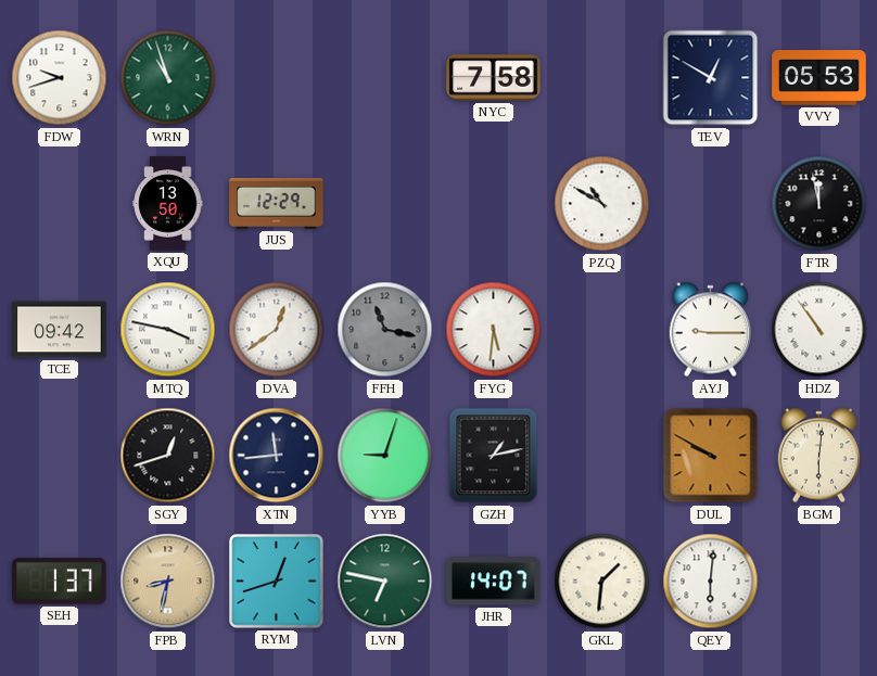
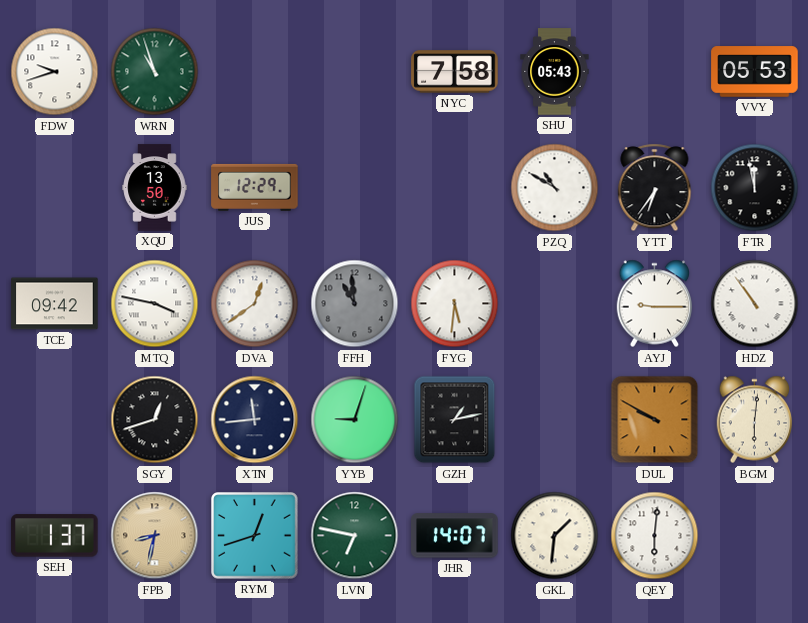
SHU: none -> 05:43
TEV: 12:50 -> none
YTT: none -> 6:36
FFH: 11:17 -> 10:59
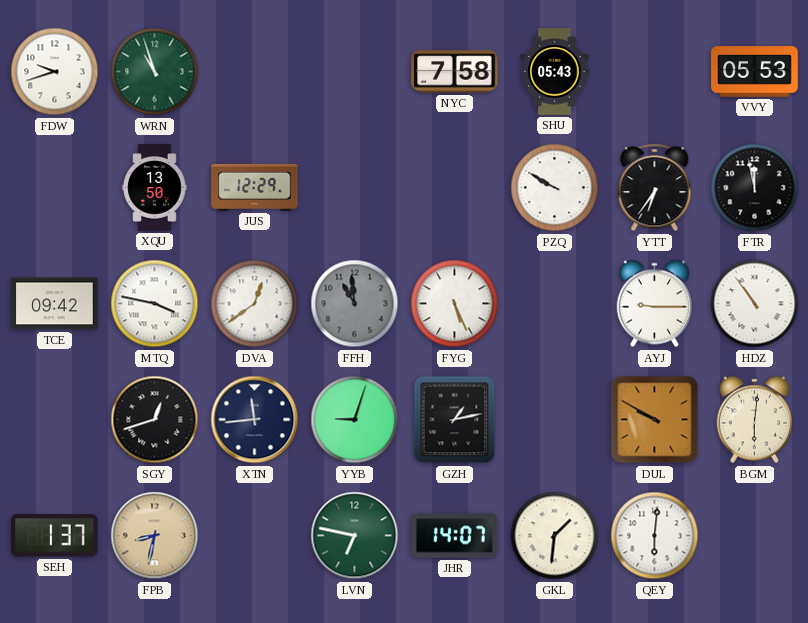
PZQ: 10:50 -> 9:50
FYG: 5:31 -> 5:26
RYM: 12:42 -> none
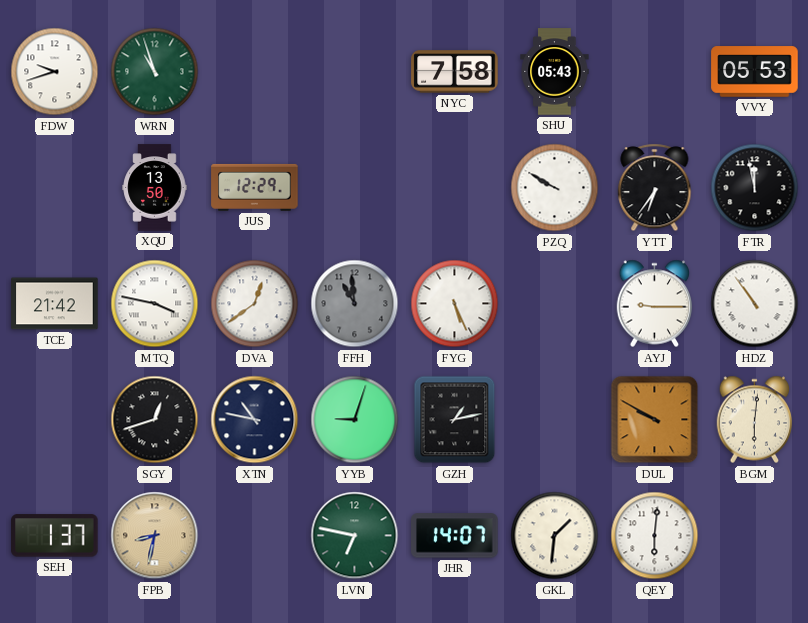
TCE: 09:42 -> 21:42
XTN: 11:44 -> 10:47
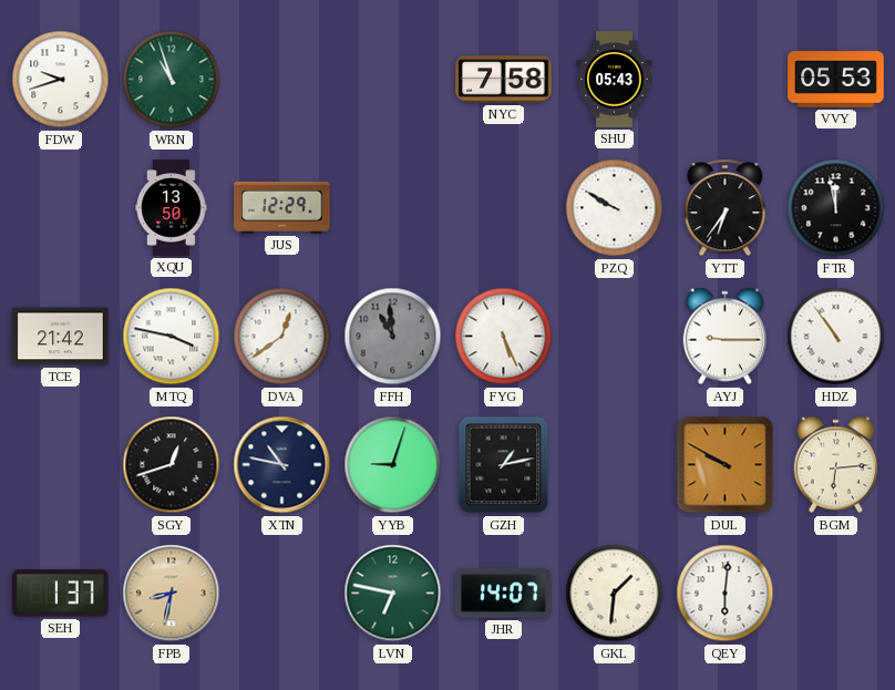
BGM: 6:01 -> 6:14
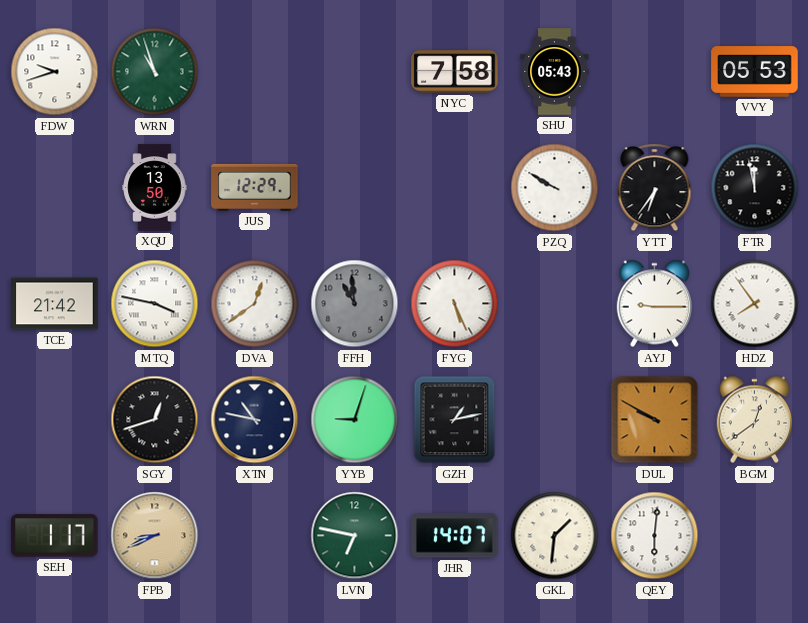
HDZ: 10:54 -> 7:54
BGM: 6:14 -> 12:39
SEH: 1:37 -> 1:17
FPB: 8:32 -> 8:41
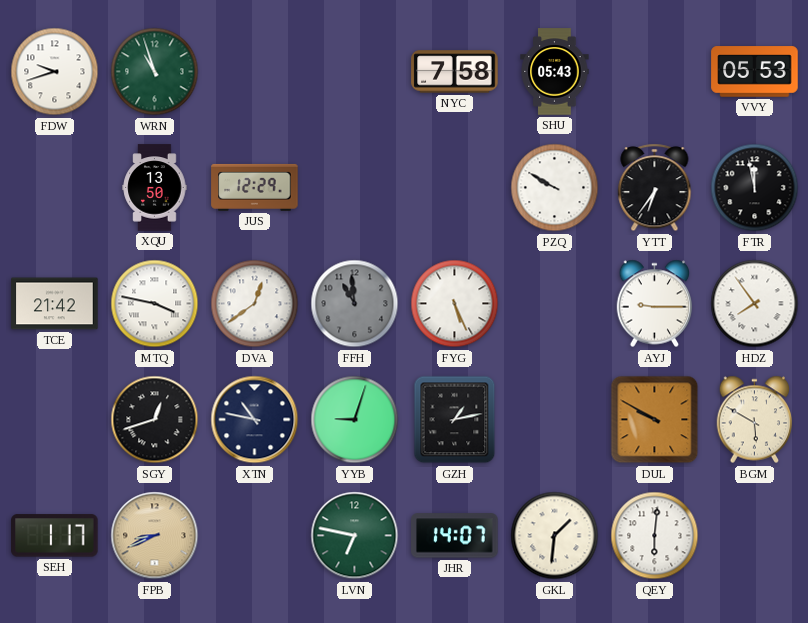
BGM: 12:39 -> 5:50
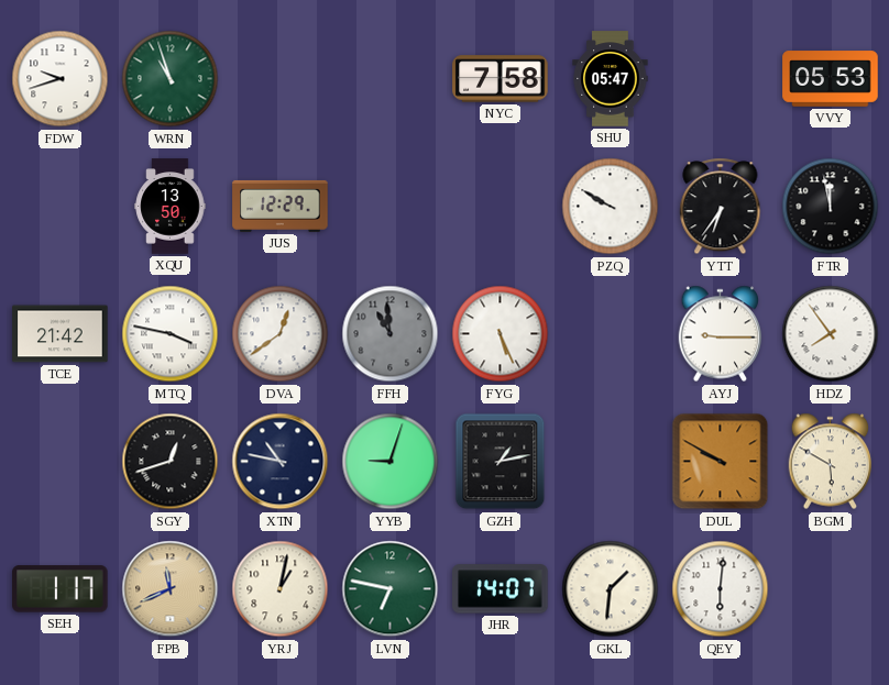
SHU: 05:43 -> 05:47
FPB: 8:41 -> 11:41
YRJ: none -> 1:02
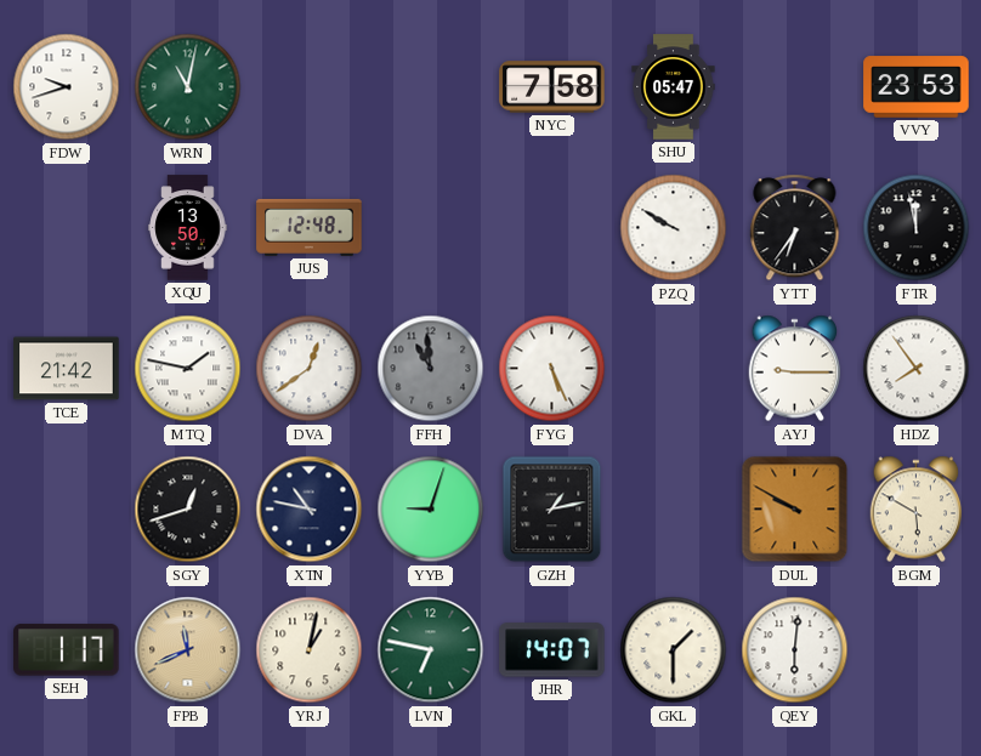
WRN: 10:57 -> 11:02
VVY: 05:53 -> 23:53
JUS: 12:29 -> 12:48
MTQ: 3:47 -> 1:47
GKL: 1:31 -> 1:30
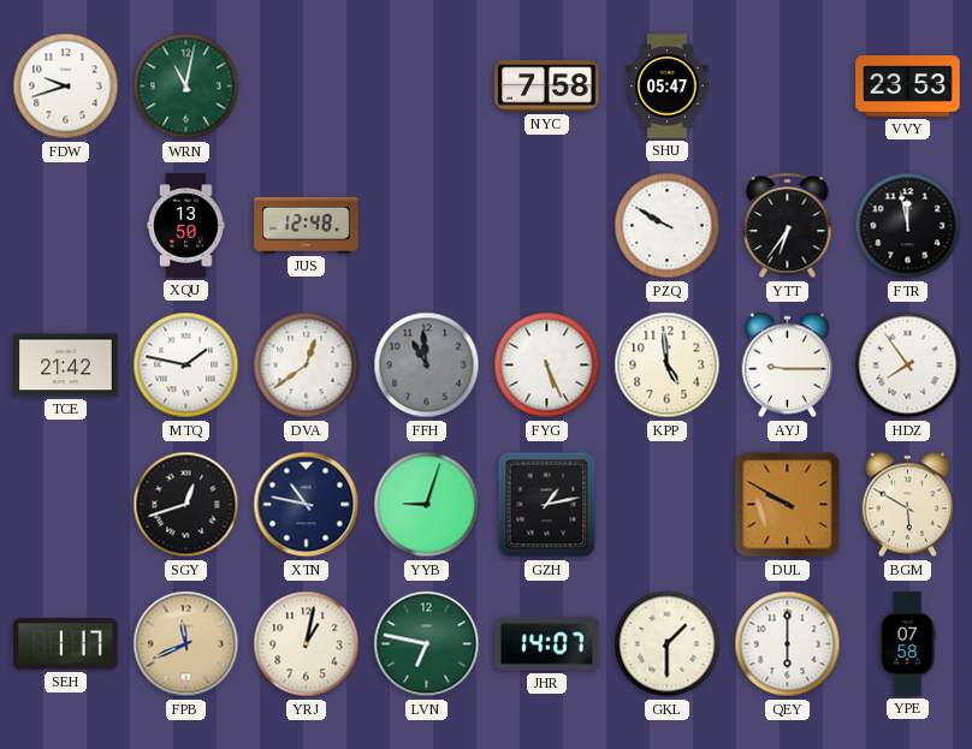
KPP: none -> 4:59
QEY: 6:01 -> 6:00
YPE: none -> 07:58
